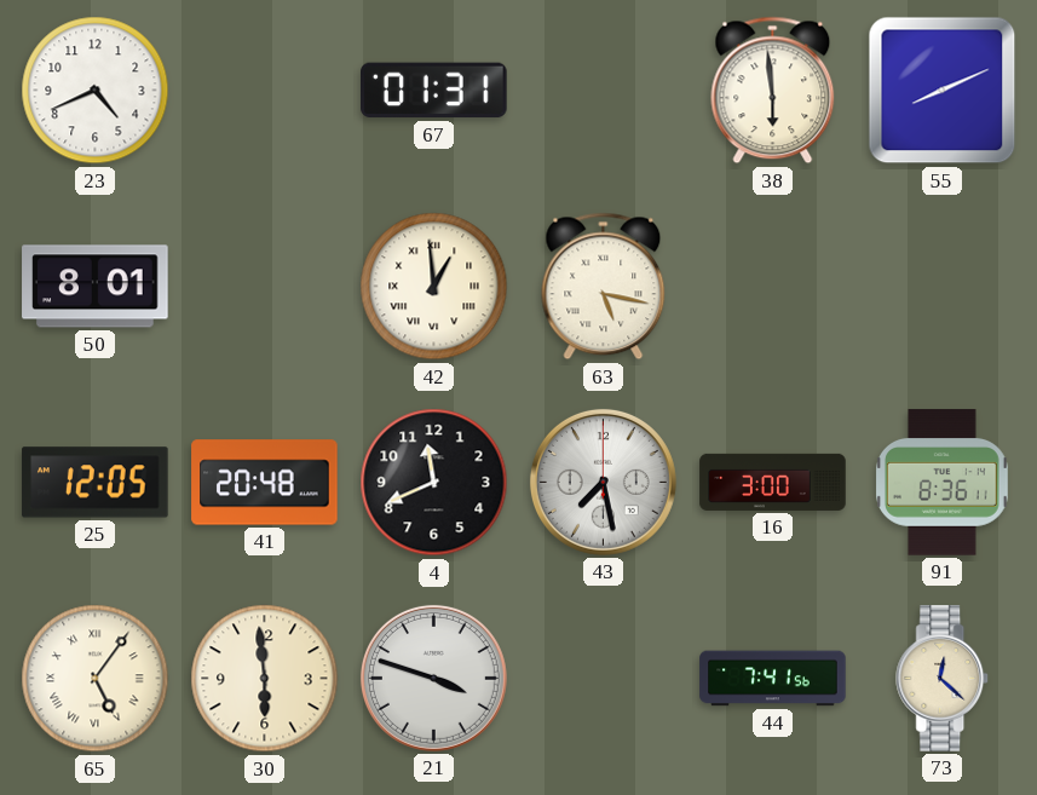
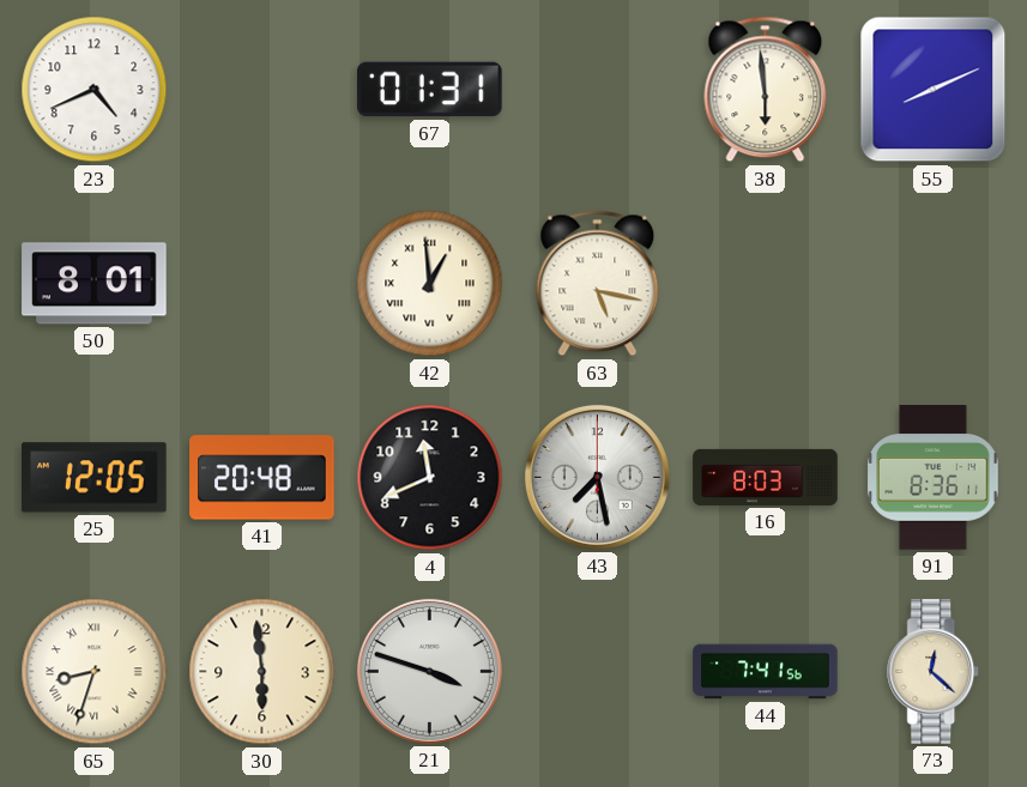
16: 3:00 -> 8:03
65: 5:06 -> 8:33
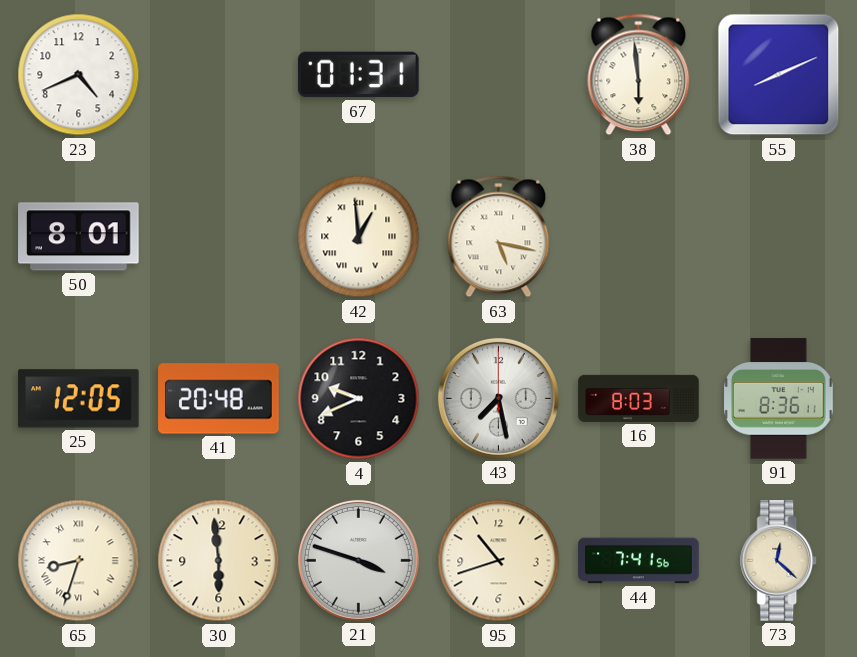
4: 11:41 -> 9:41
95: none -> 10:42
